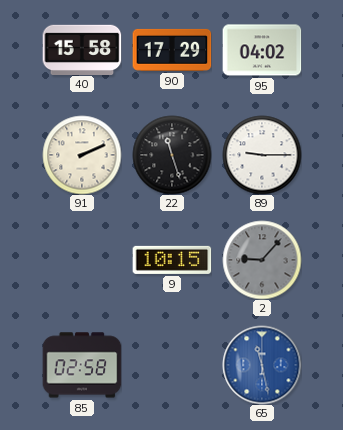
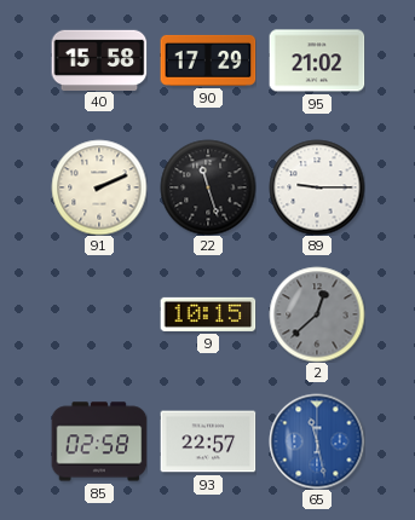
95: 04:02 -> 21:02
2: 9:07 -> 12:38
93: none -> 22:57
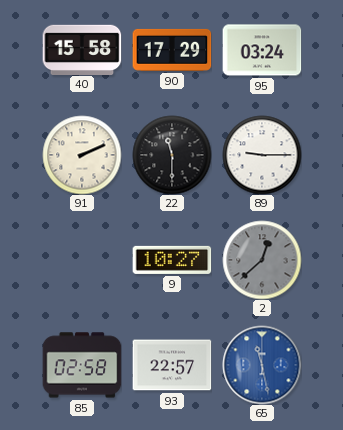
95: 21:02 -> 03:24
22: 11:27 -> 11:30
9: 10:15 -> 10:27
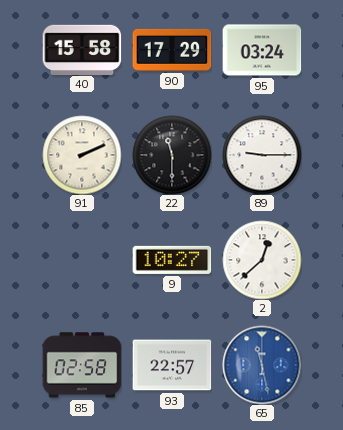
2 dial: grey -> white
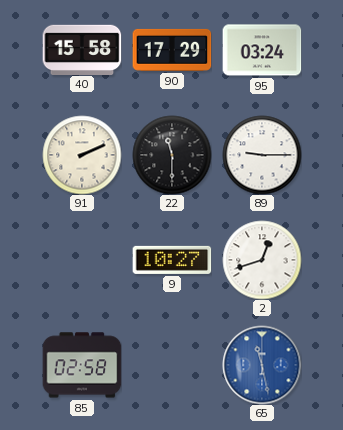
2: 12:38 -> 12:42
93: 22:57 -> none
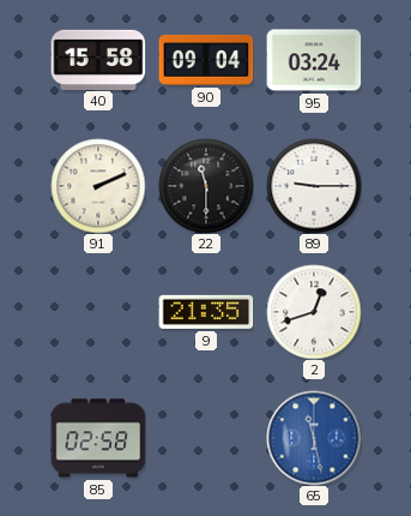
90: 17:29 -> 09:04
9: 10:27 -> 21:35
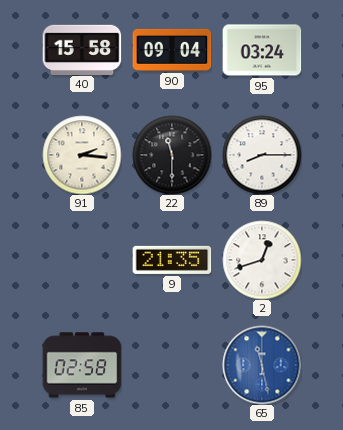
91: 2:11 -> 2:16
89: 9:15 -> 8:15
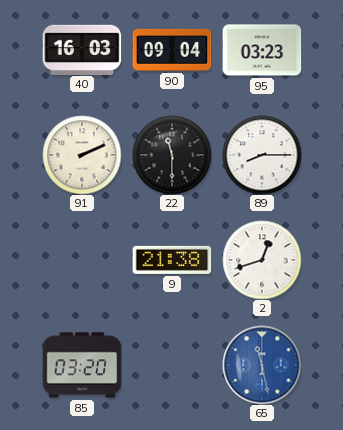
40: 15:58 -> 16:03
95: 03:24 -> 03:23
91: 2:16 -> 2:11
9: 21:35 -> 21:38
85: 02:58 -> 03:20
